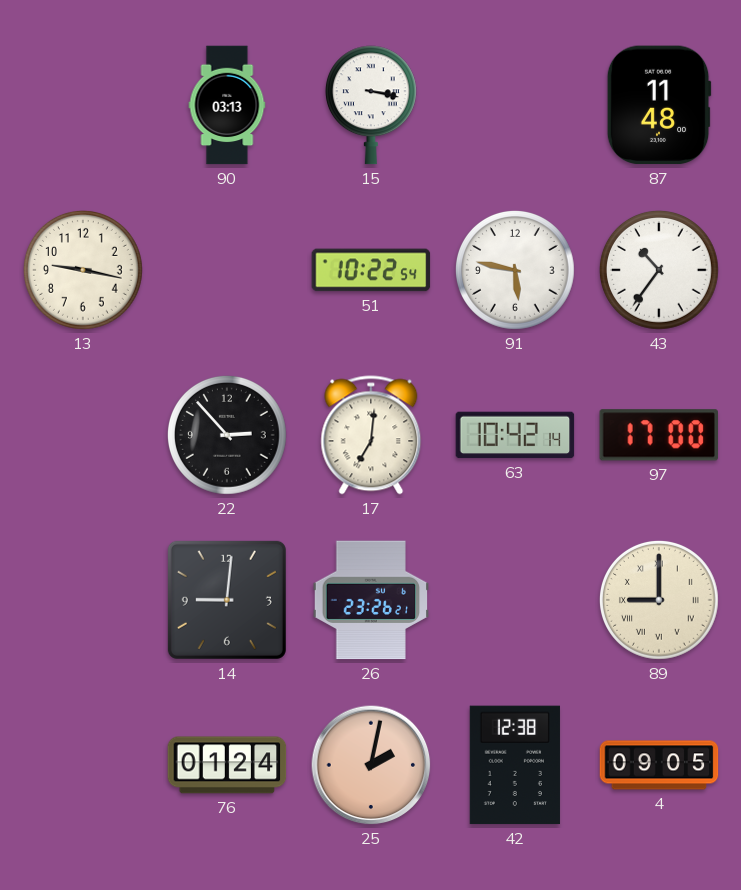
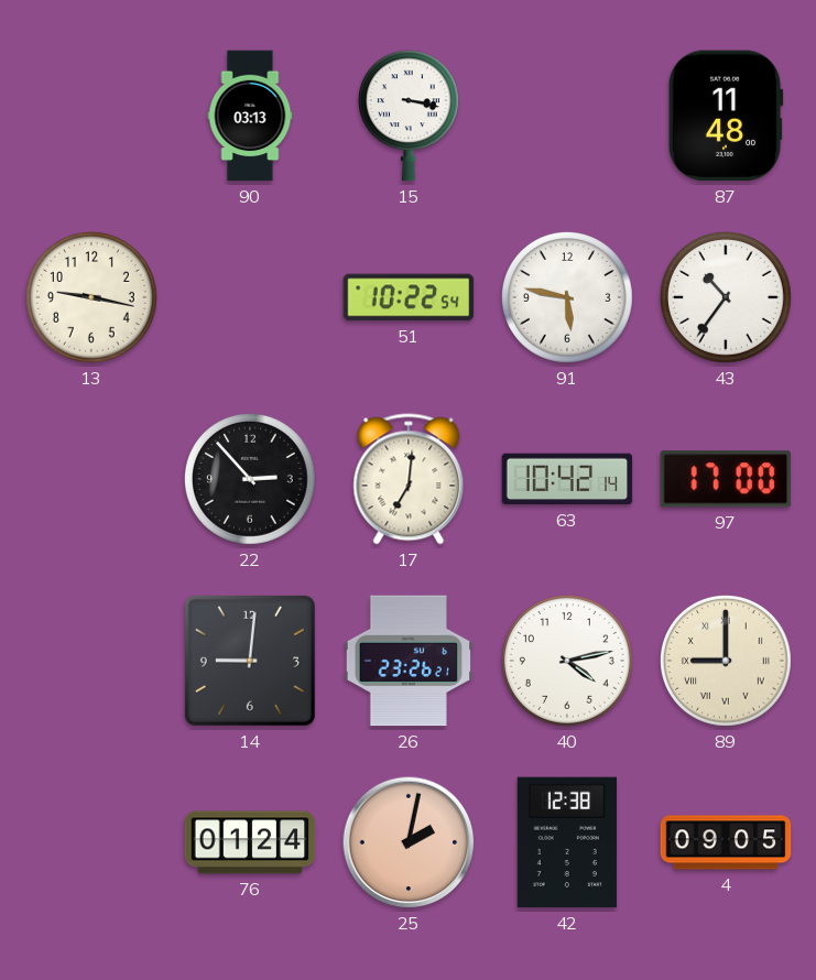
40: none -> 4:13
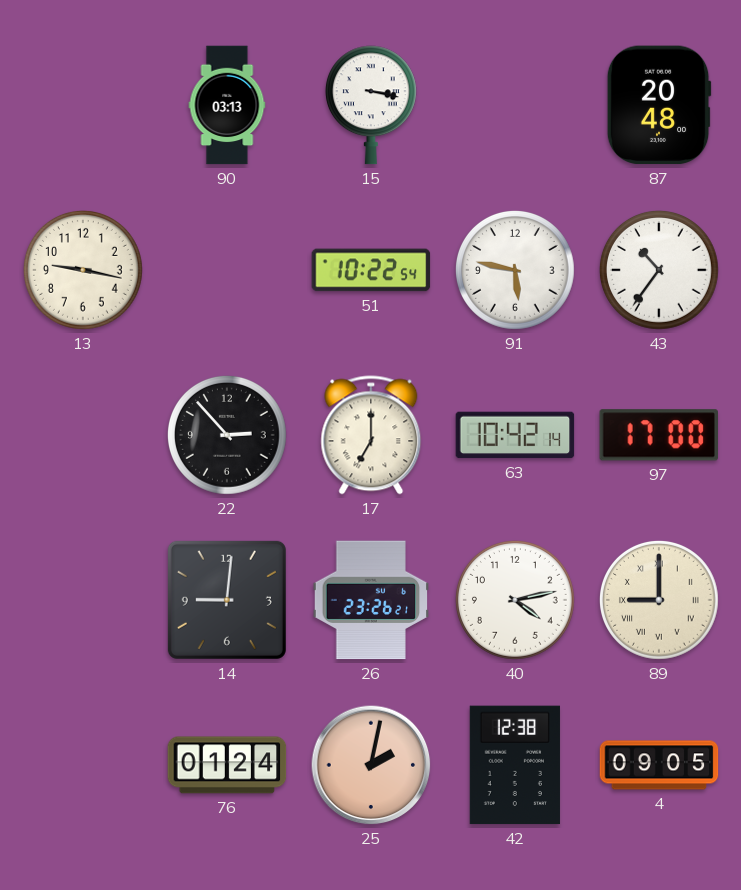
87: 11:48 -> 20:48
17: 7:01 -> 7:00
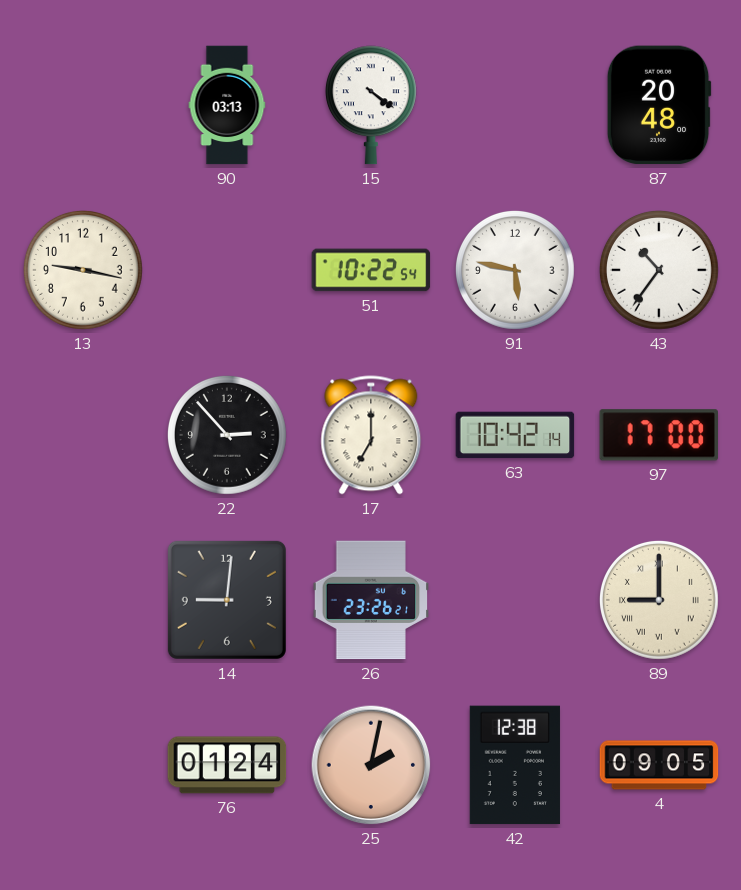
15: 3:17 -> 4:21
40: 4:13 -> none
